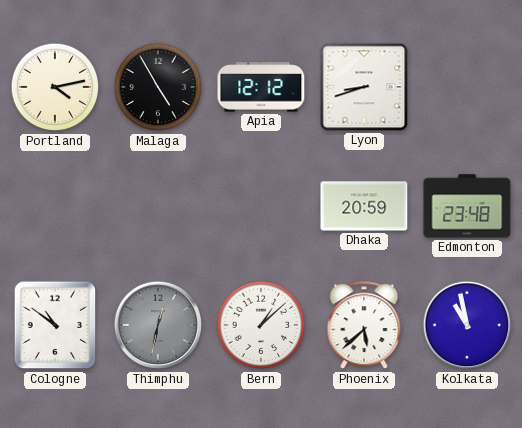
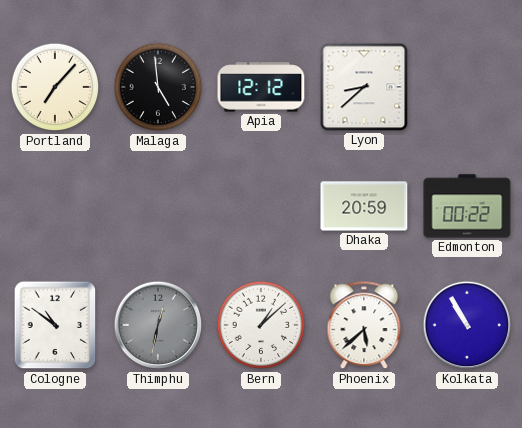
Portland: 4:13 -> 7:07
Malaga: 4:55 -> 4:59
Lyon: 8:42 -> 8:38
Edmonton: 23:48 -> 00:22
Kolkata: 10:58 -> 10:55
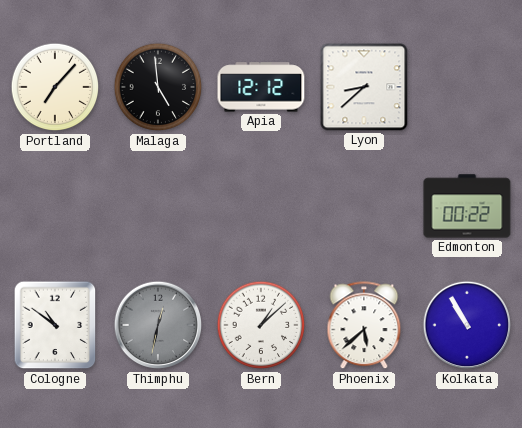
Dhaka: 20:59 -> none
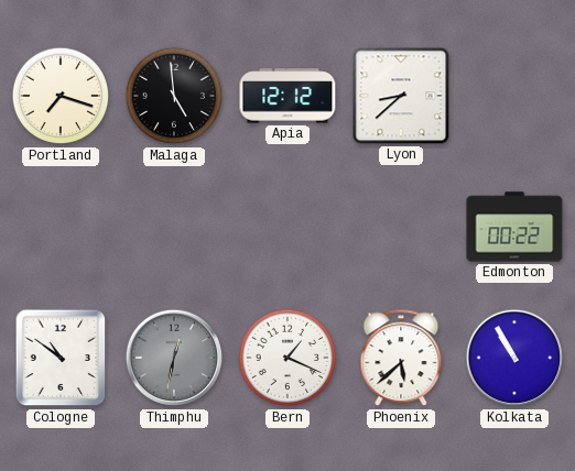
Portland: 7:07 -> 7:18
Bern: 1:08 -> 1:19
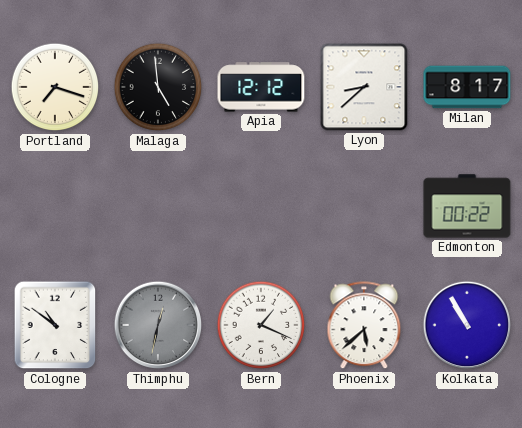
Milan: none -> 8:17
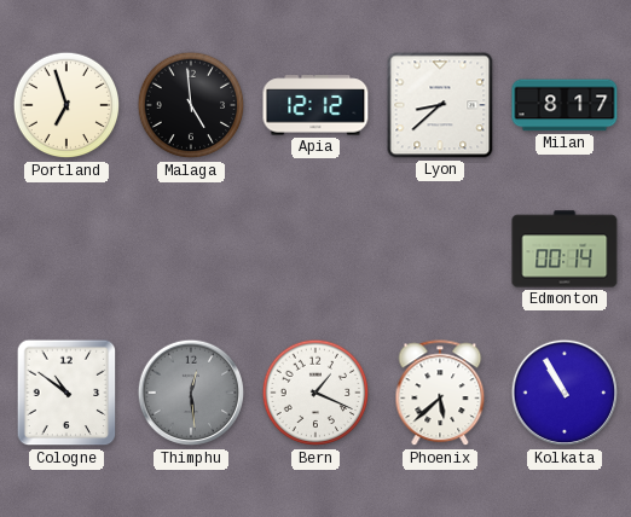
Portland: 7:18 -> 6:57
Edmonton: 00:22 -> 00:14
Thimphu: 12:32 -> 12:29
